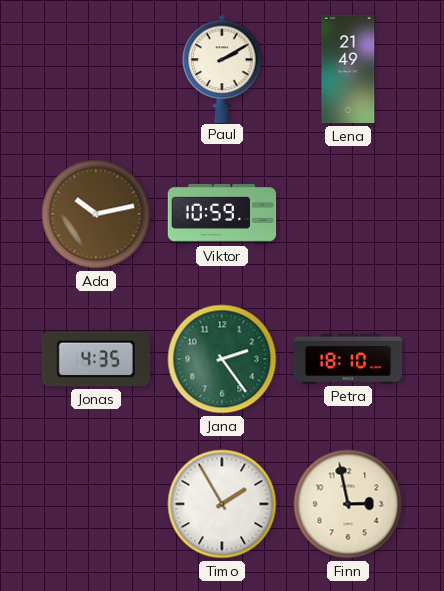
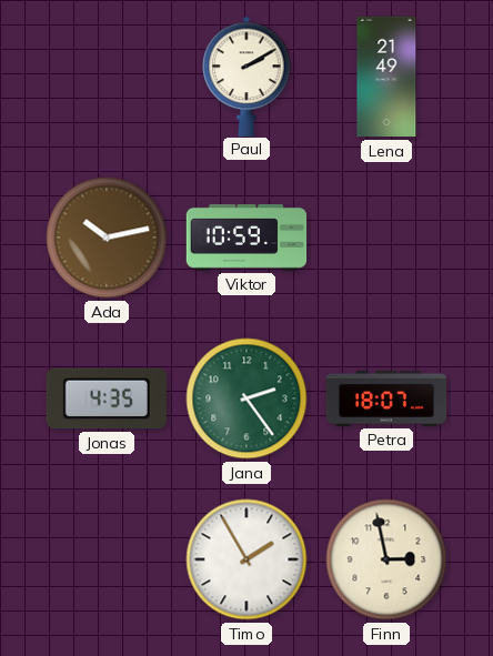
Petra: 18:10 -> 18:07
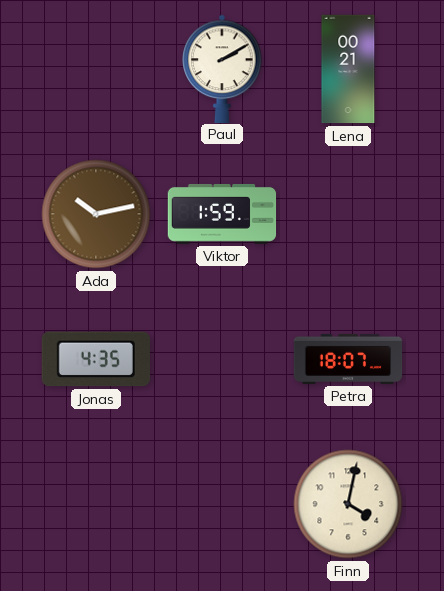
Lena: 21:49 -> 00:21
Viktor: 10:59 -> 1:59
Jana: 2:24 -> none
Timo: 1:55 -> none
Finn: 2:58 -> 4:02
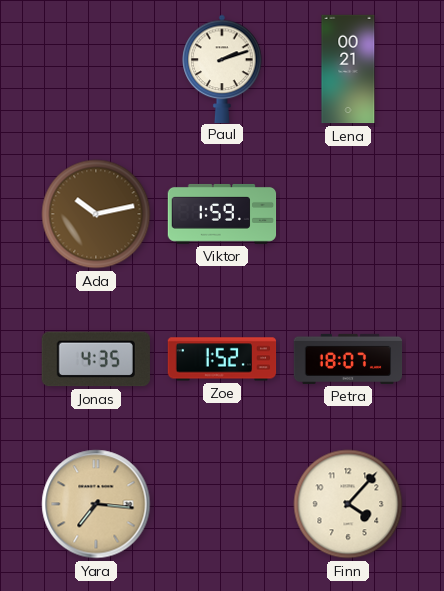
Paul: 2:10 -> 2:12
Zoe: none -> 1:52
Yara: none -> 7:16
Finn: 4:02 -> 4:07
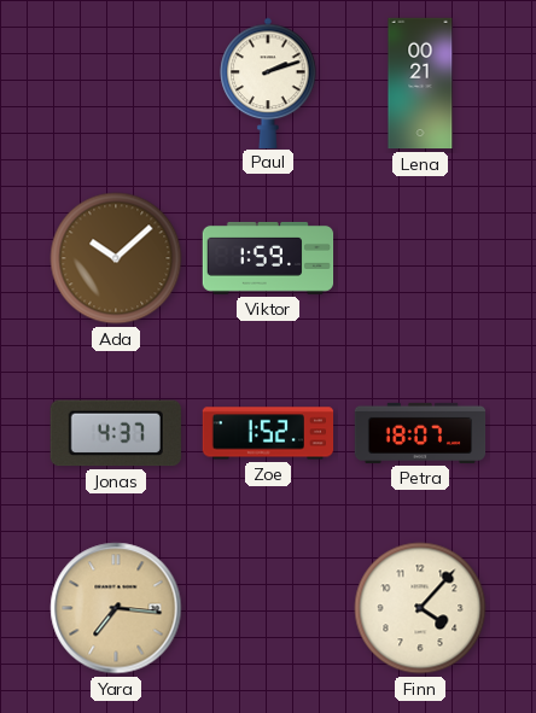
Ada: 10:13 -> 10:08
Jonas: 4:35 -> 4:37
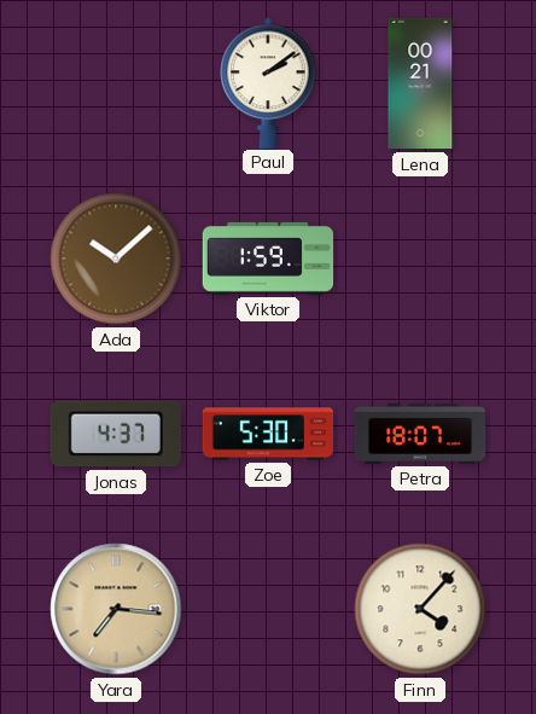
Paul: 2:12 -> 2:09
Zoe: 1:52 -> 5:30
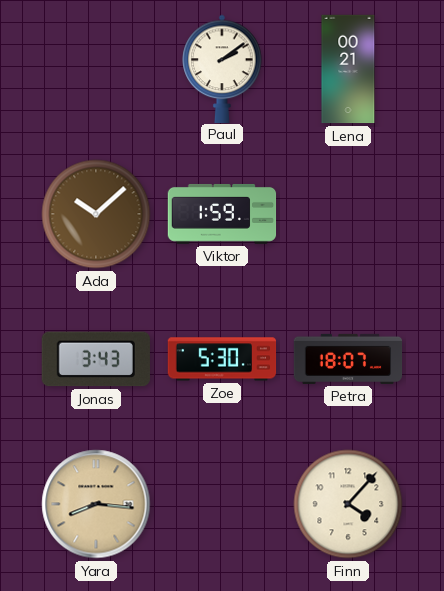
Jonas: 4:37 -> 3:43
Yara: 7:16 -> 8:16
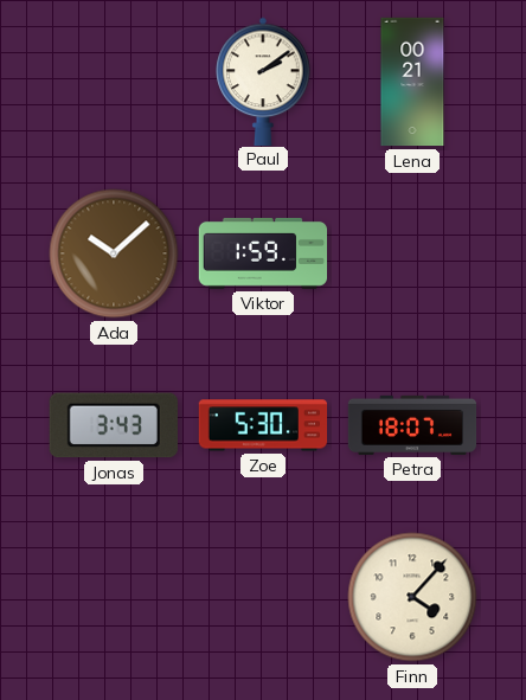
Yara: 8:16 -> none
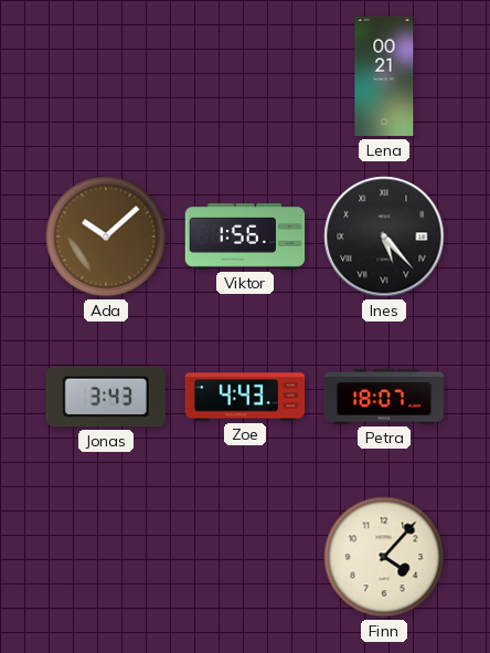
Paul: 2:09 -> none
Viktor: 1:59 -> 1:56
Ines: none -> 5:23
Zoe: 5:30 -> 4:43
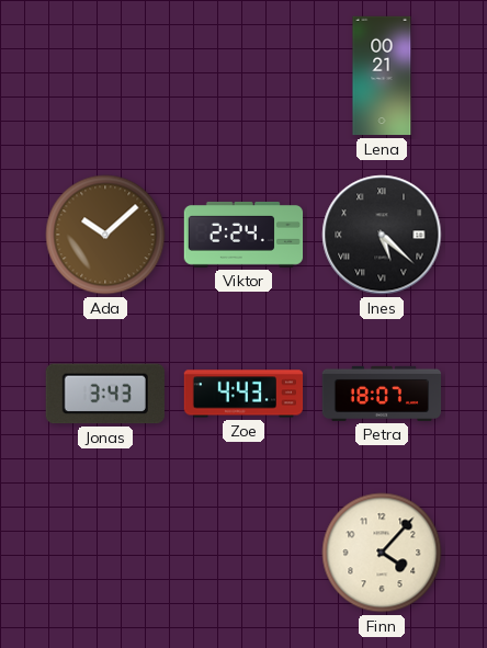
Viktor: 1:56 -> 2:24
Ines: 5:23 -> 5:22
